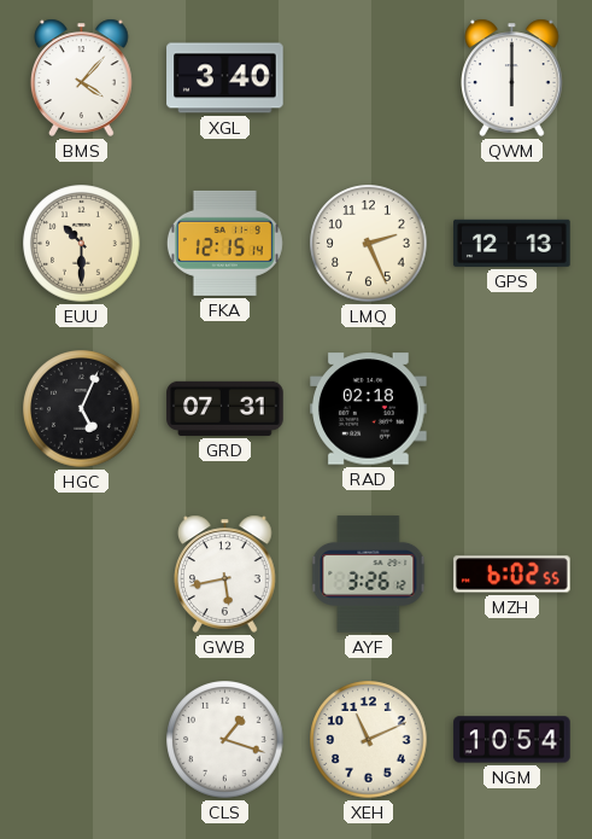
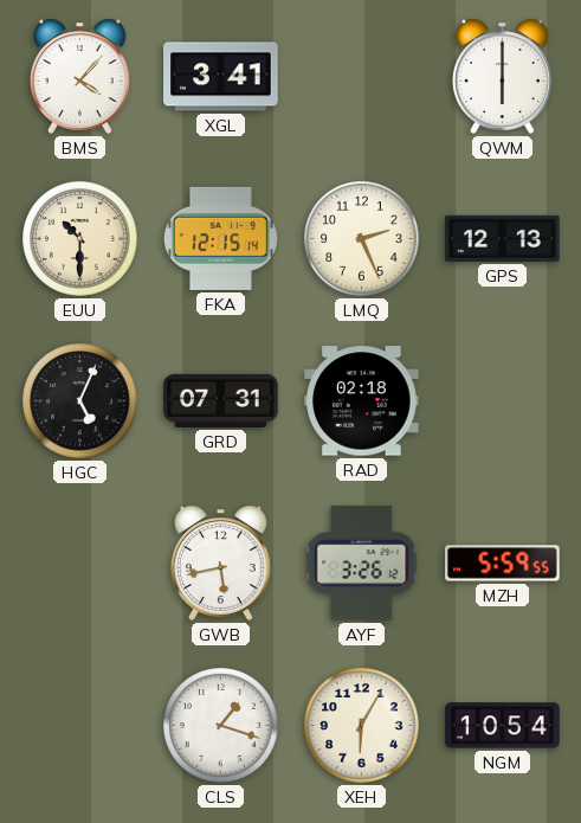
XGL: 3:40 -> 3:41
MZH: 6:02 -> 5:59
XEH: 11:11 -> 6:05
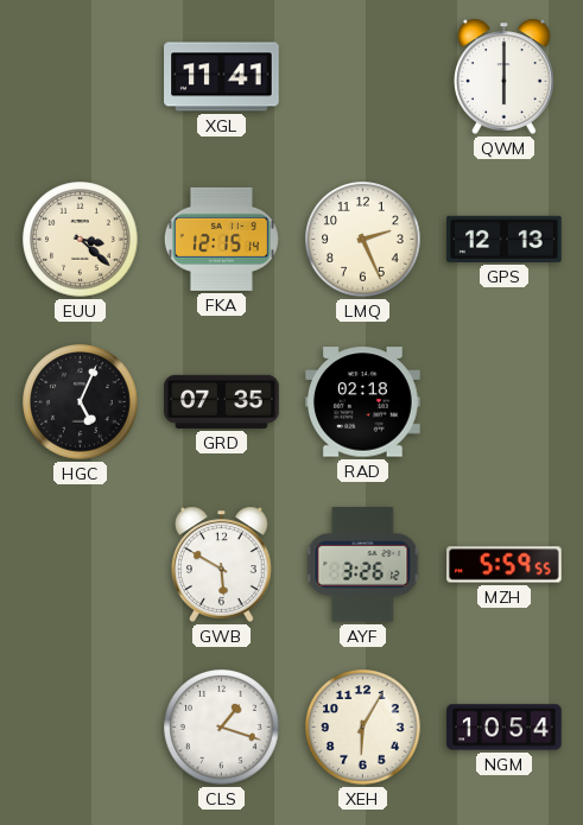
BMS: 4:07 -> none
XGL: 3:41 -> 11:41
EUU: 10:30 -> 3:22
GRD: 07:31 -> 07:35
GWB: 5:43 -> 5:50
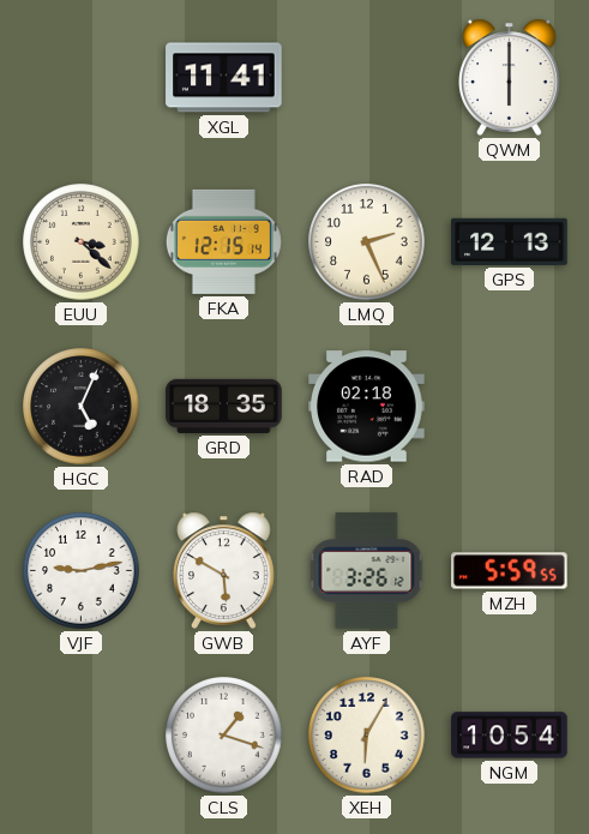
GRD: 07:35 -> 18:35
VJF: none -> 9:13
